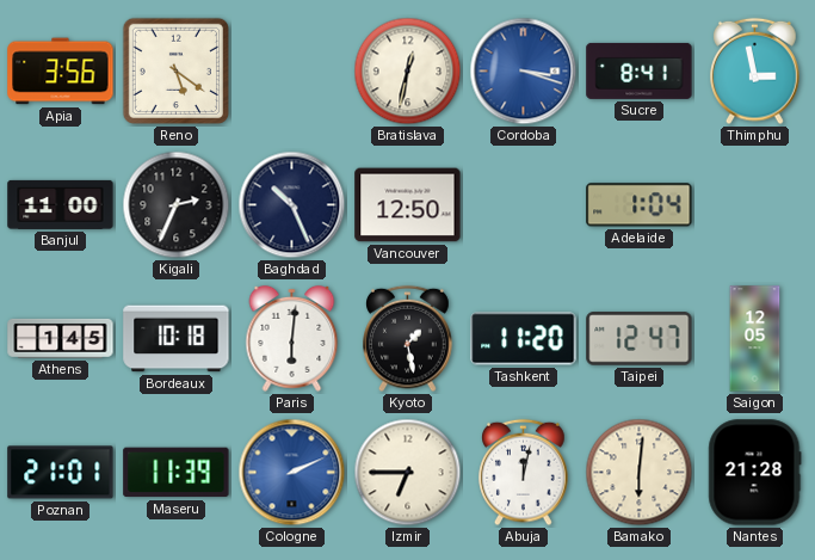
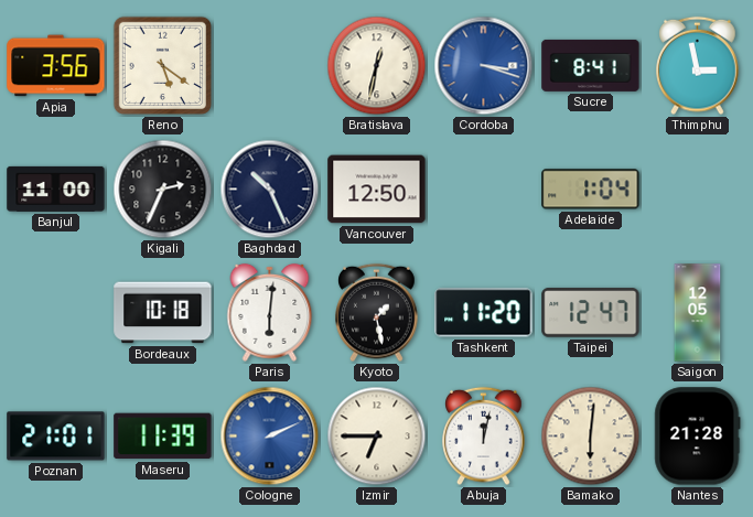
Athens: 1:45 -> none
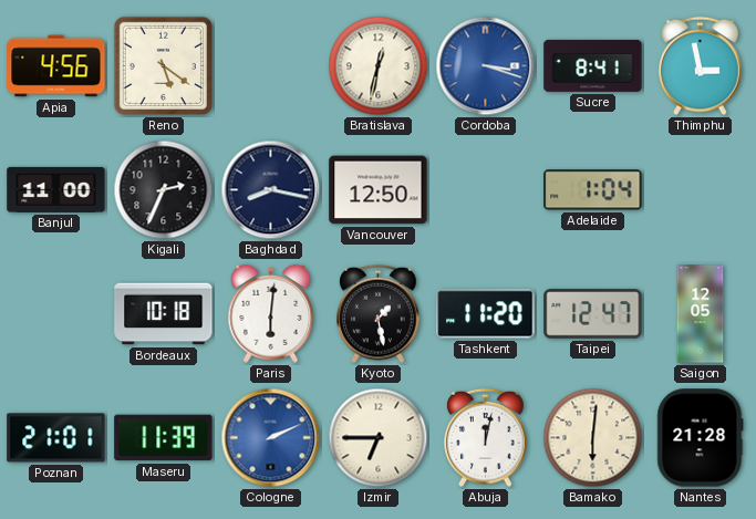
Apia: 3:56 -> 4:56
Baghdad: 10:26 -> 8:17
